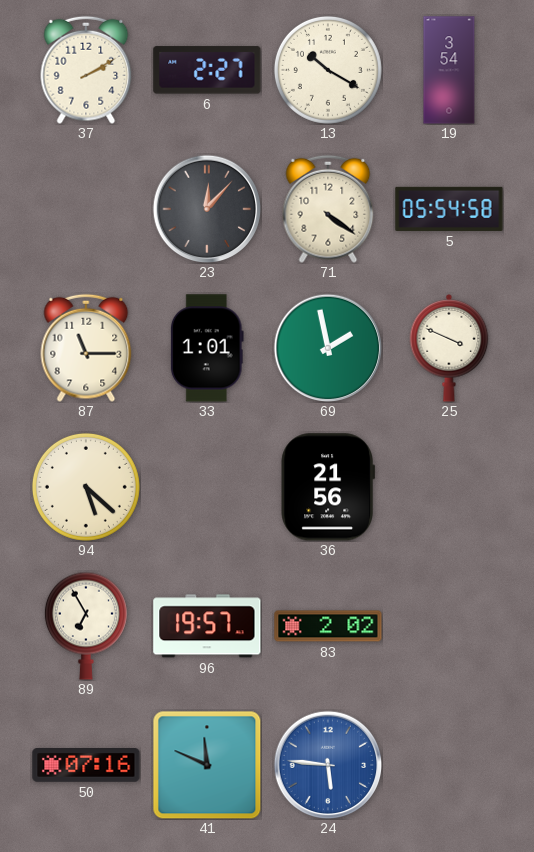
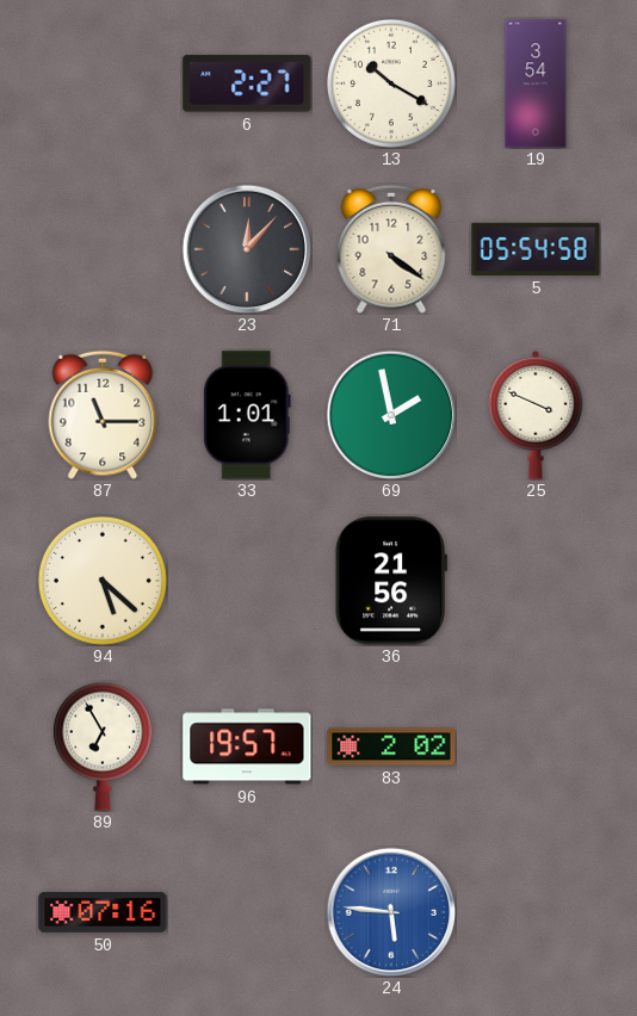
37: 2:10 -> none
41: 11:49 -> none
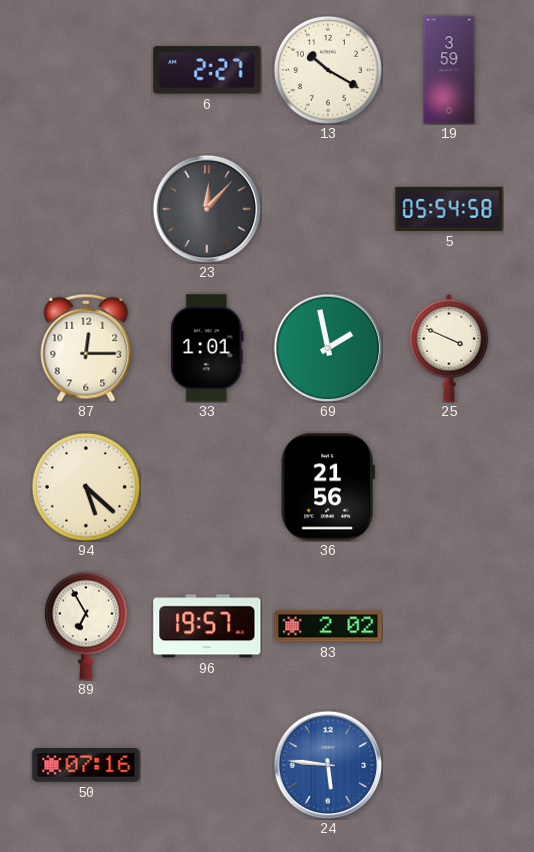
19: 3:54 -> 3:59
71: 4:21 -> none
87: 11:15 -> 12:15
